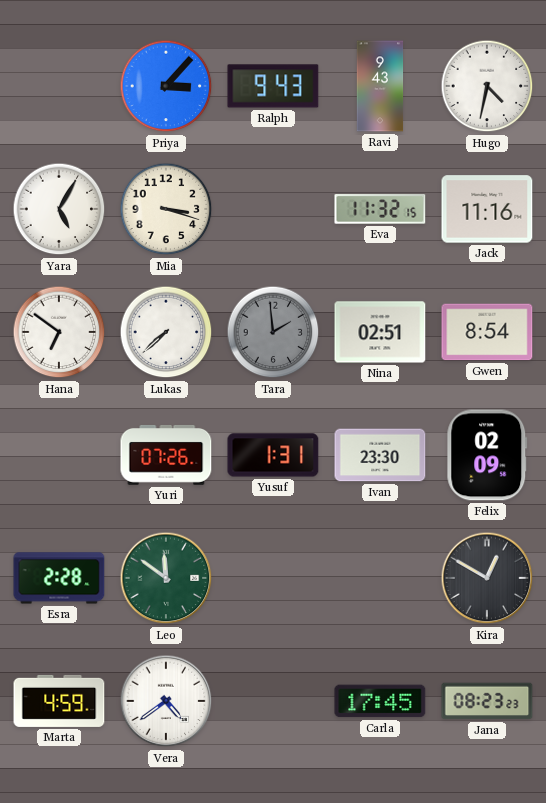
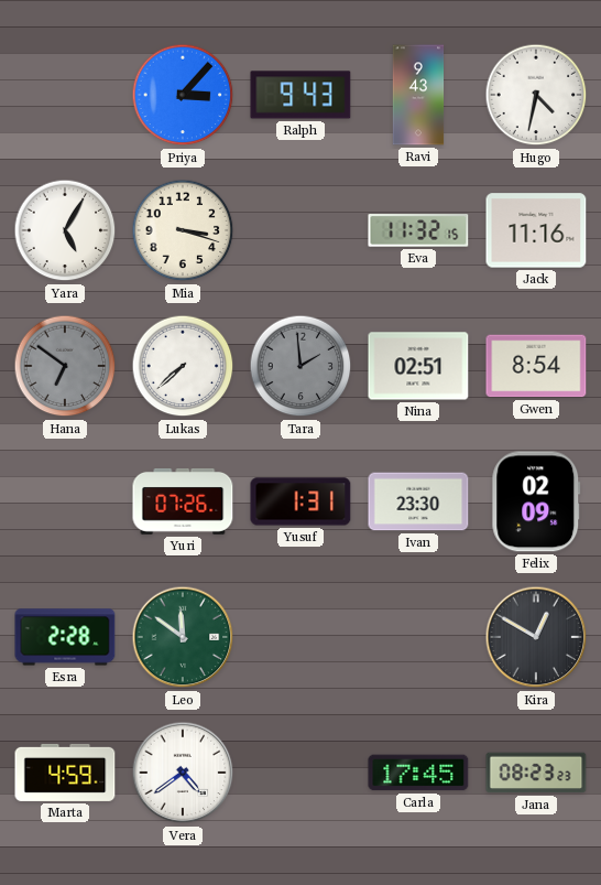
Hana dial: white -> grey
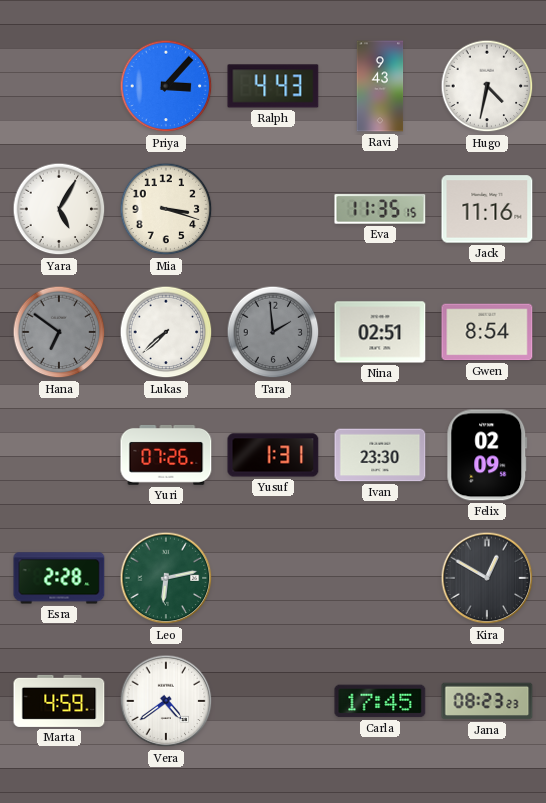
Ralph: 9:43 -> 4:43
Eva: 11:32 -> 11:35
Leo: 11:51 -> 6:13
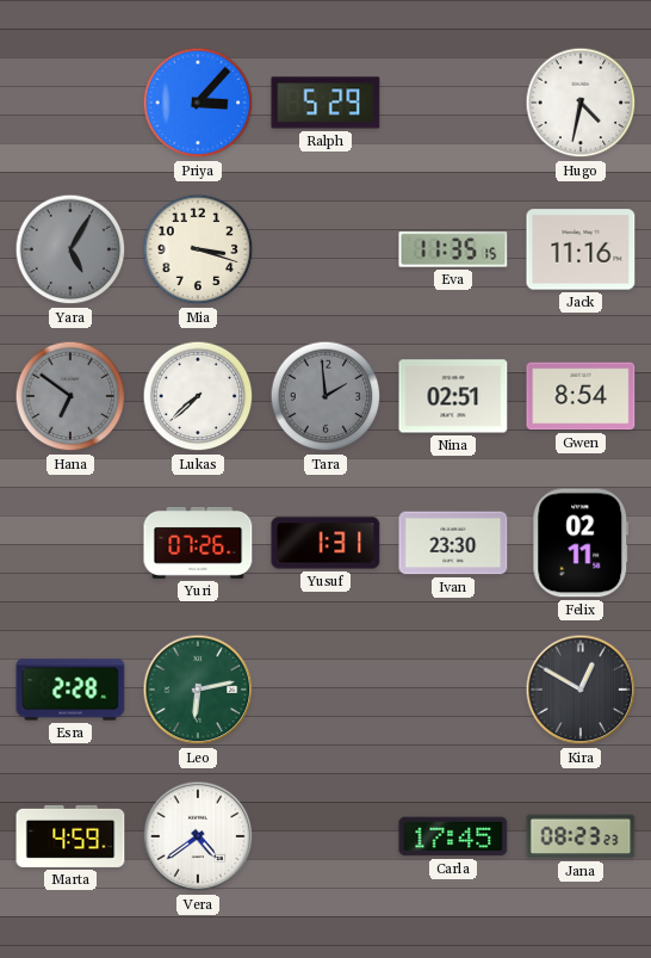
Ralph: 4:43 -> 5:29
Ravi: 9:43 -> none
Yara dial: white -> grey
Felix: 02:09 -> 02:11
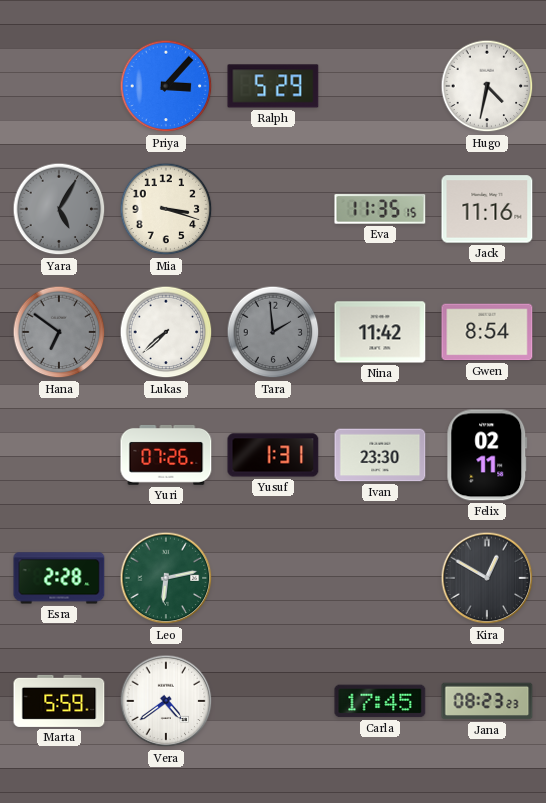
Nina: 02:51 -> 11:42
Marta: 4:59 -> 5:59
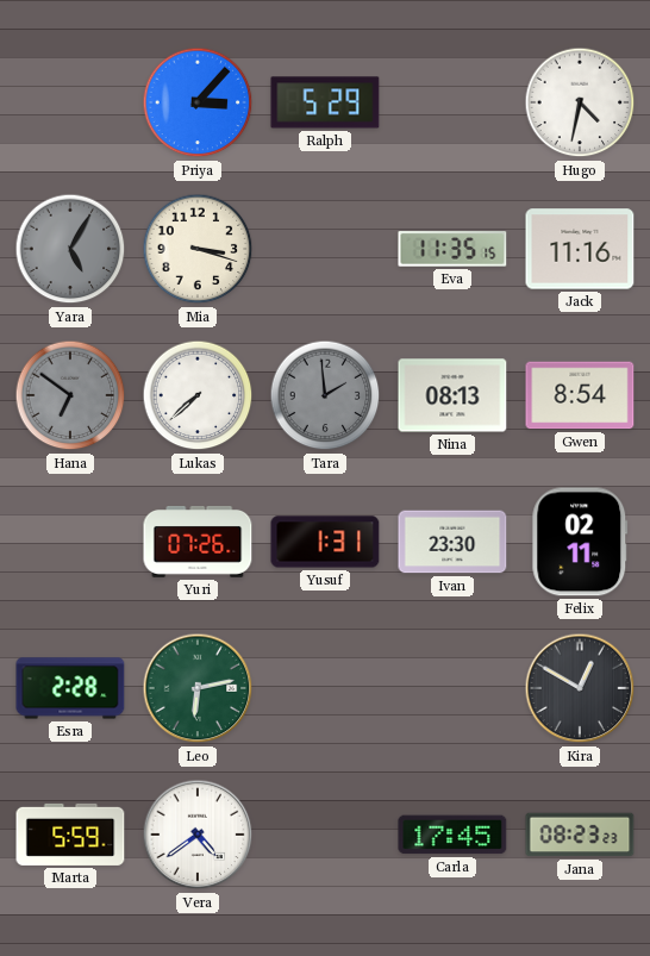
Nina: 11:42 -> 08:13
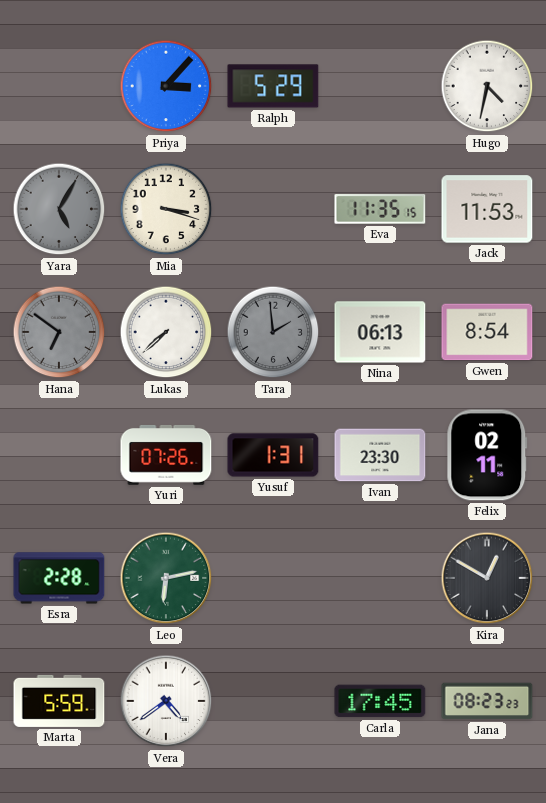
Jack: 11:16 -> 11:53
Nina: 08:13 -> 06:13
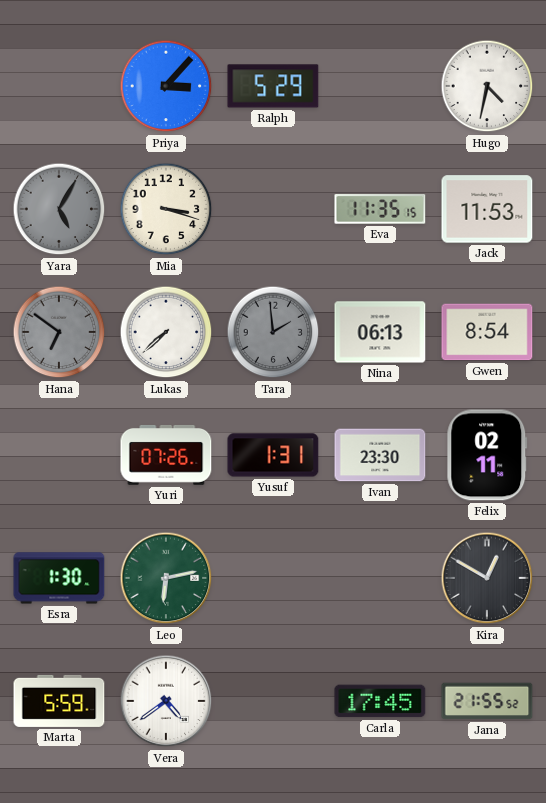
Esra: 2:28 -> 1:30
Jana: 08:23 -> 21:55
